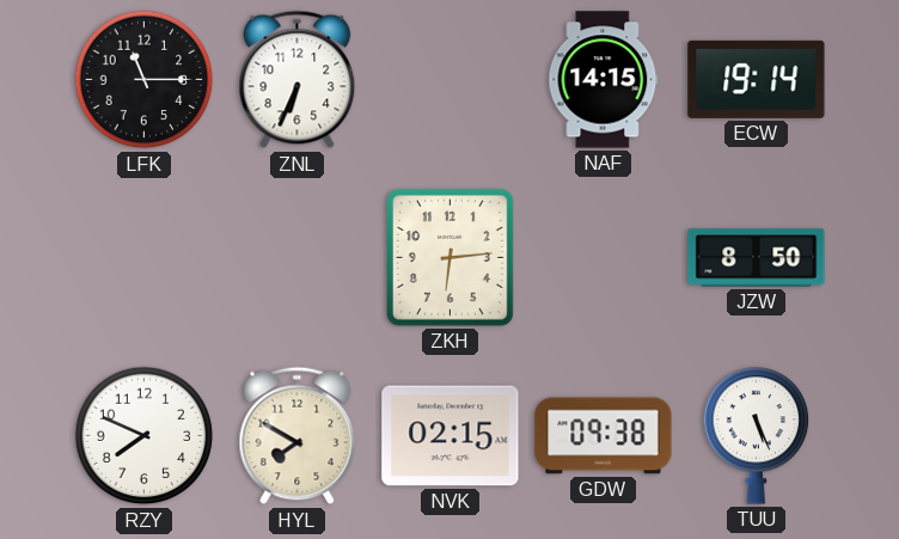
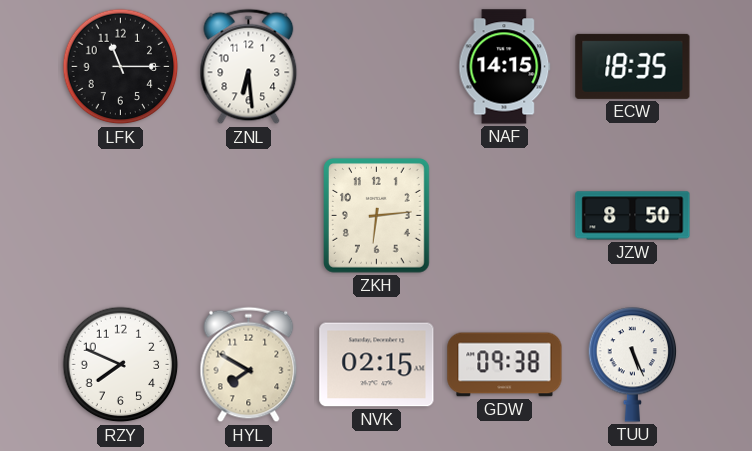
ZNL: 6:34 -> 6:29
ECW: 19:14 -> 18:35
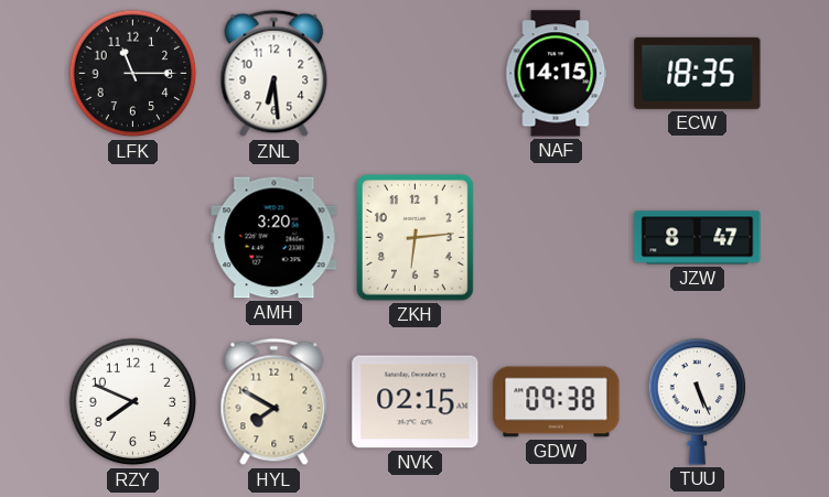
AMH: none -> 3:20
JZW: 8:50 -> 8:47
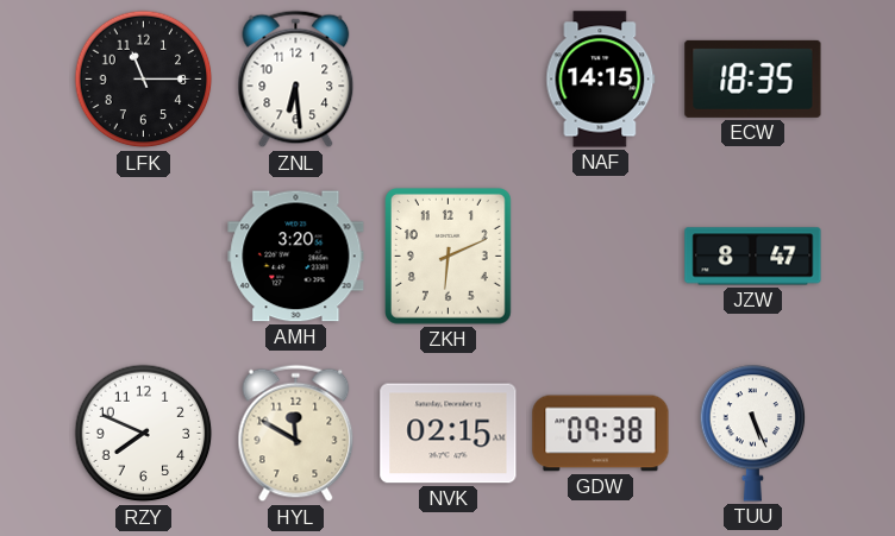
ZKH: 6:14 -> 6:11
HYL: 7:50 -> 11:50
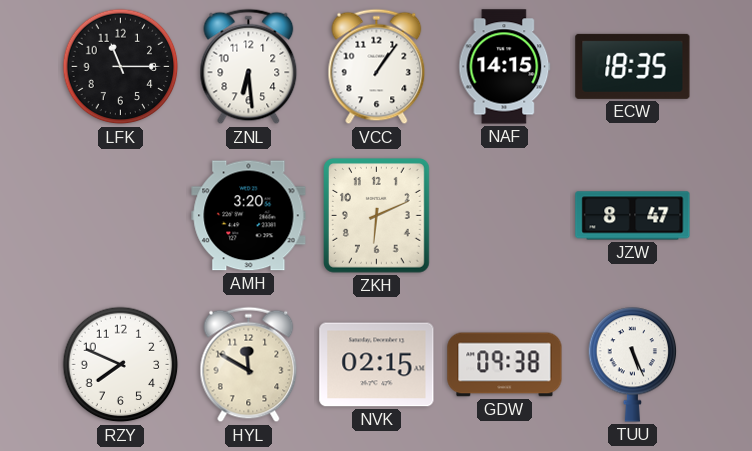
VCC: none -> 1:06
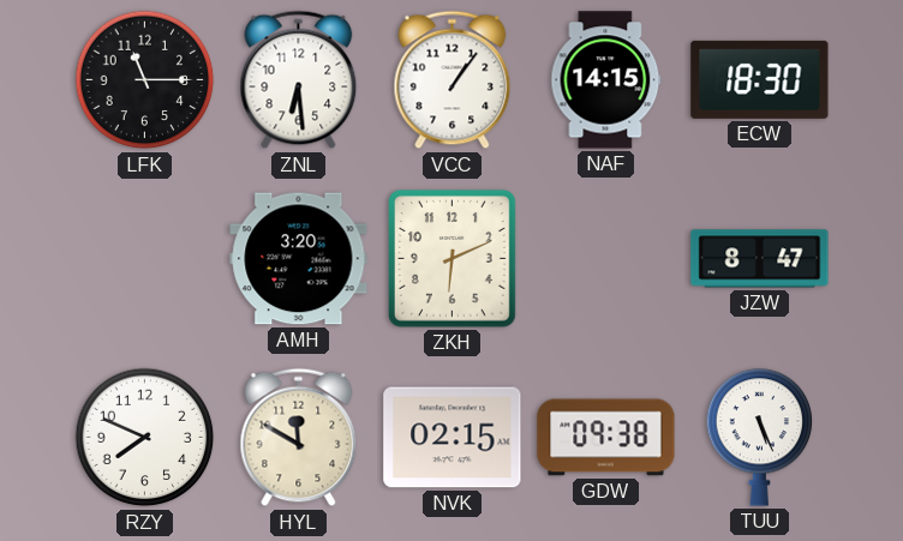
ECW: 18:35 -> 18:30
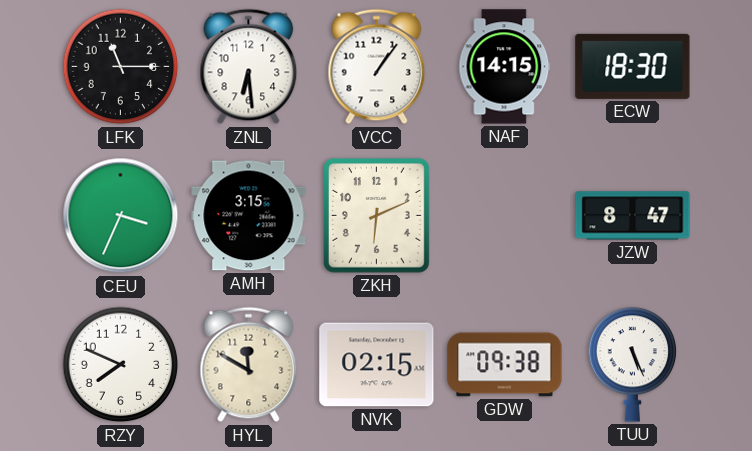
CEU: none -> 3:34
AMH: 3:20 -> 3:15
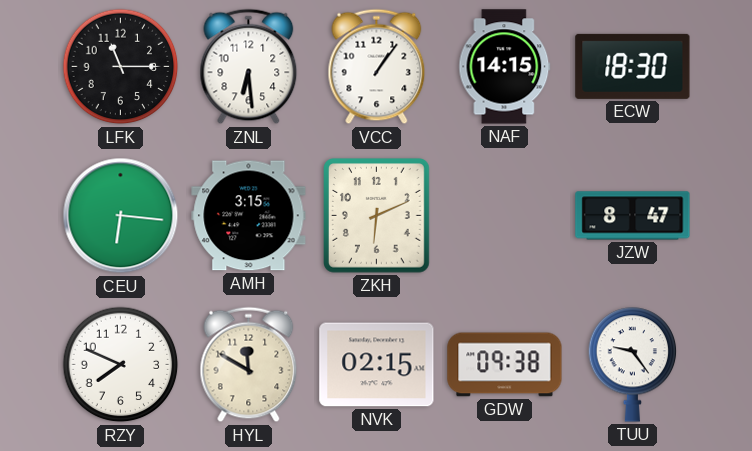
CEU: 3:34 -> 6:16
TUU: 5:26 -> 9:24
